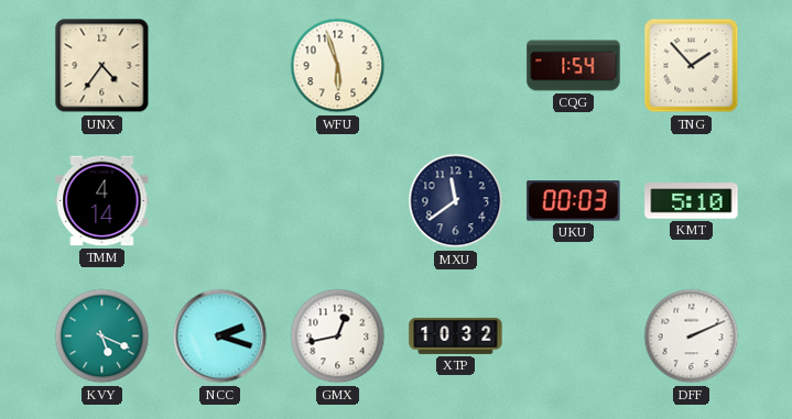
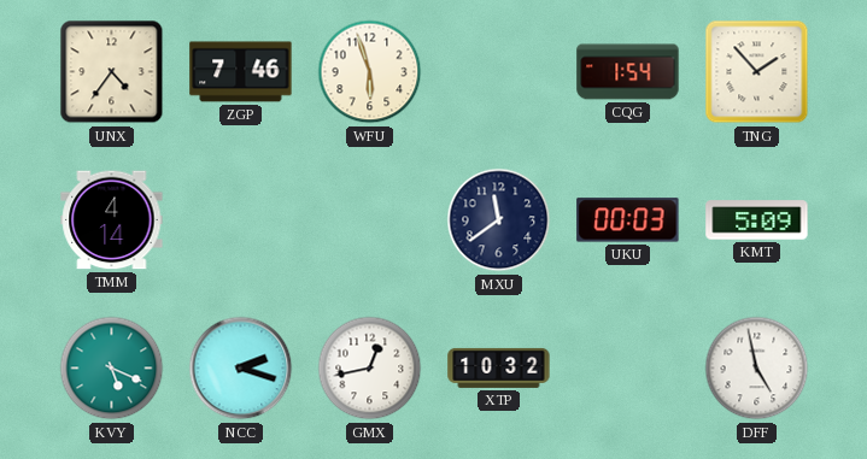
ZGP: none -> 7:46
KMT: 5:10 -> 5:09
DFF: 2:11 -> 4:58
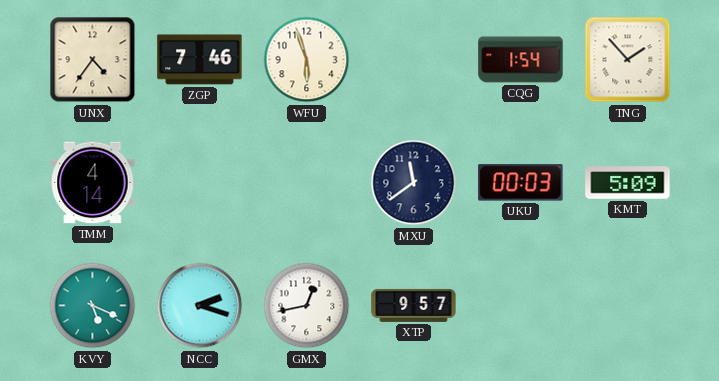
XTP: 10:32 -> 9:57
DFF: 4:58 -> none
